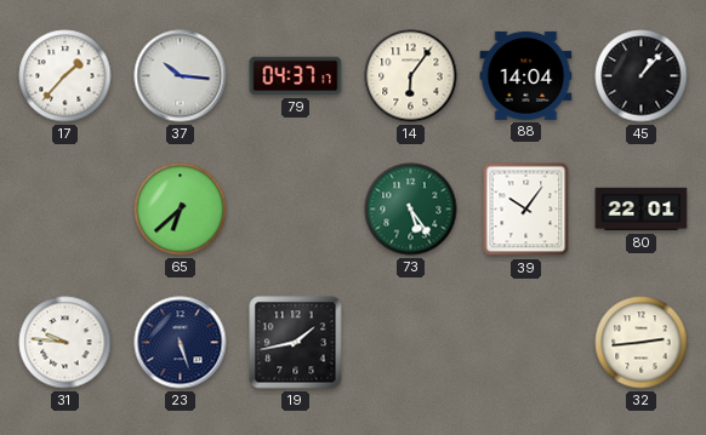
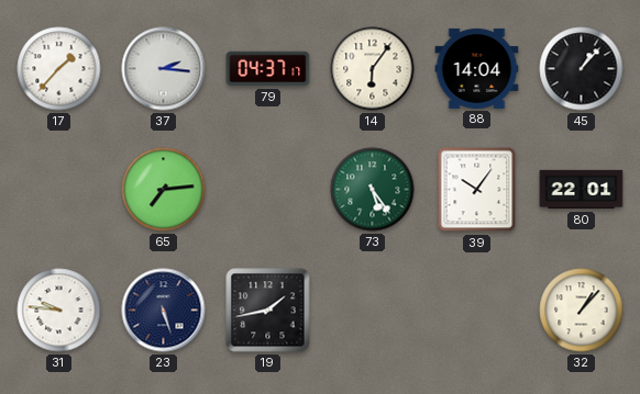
37: 10:16 -> 2:16
65: 6:38 -> 7:14
32: 2:44 -> 1:07
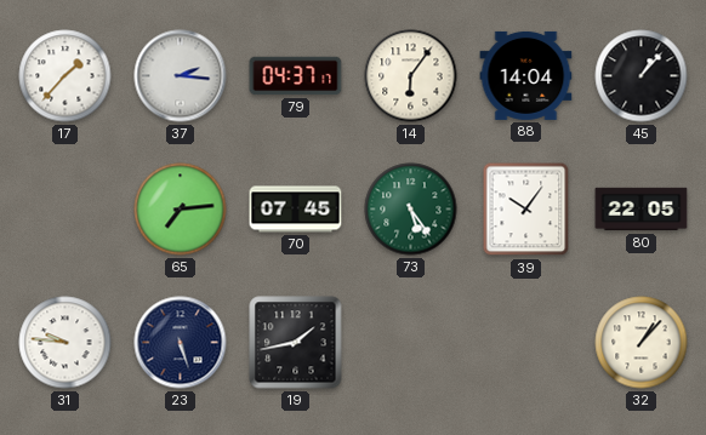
70: none -> 07:45
80: 22:01 -> 22:05
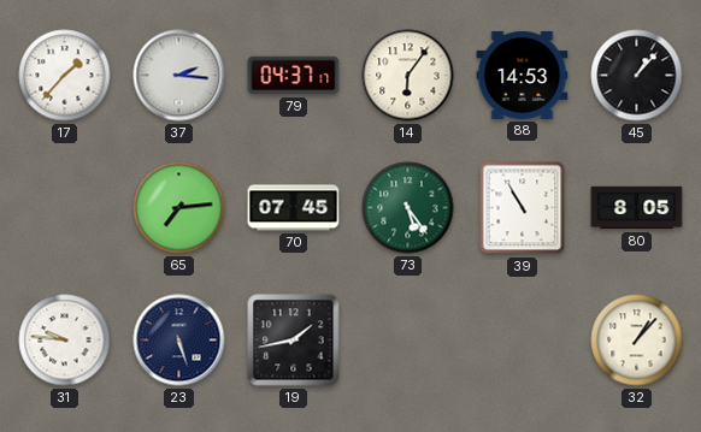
88: 14:04 -> 14:53
39: 10:06 -> 10:55
80: 22:05 -> 8:05
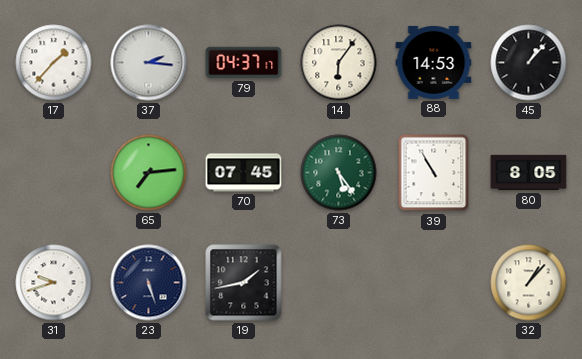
31: 9:46 -> 9:42
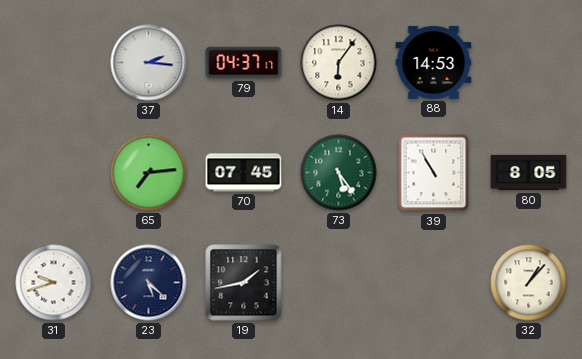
17: 1:37 -> none
45: 1:07 -> none
23: 5:27 -> 5:22
